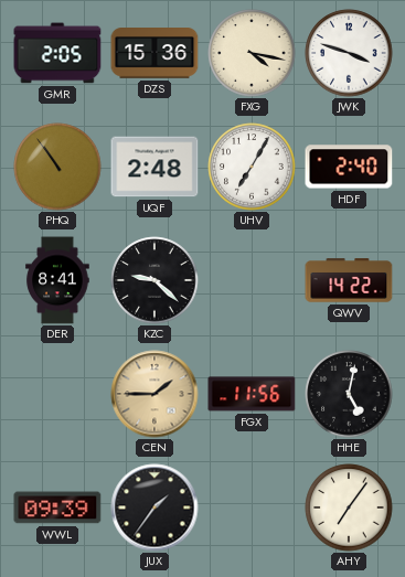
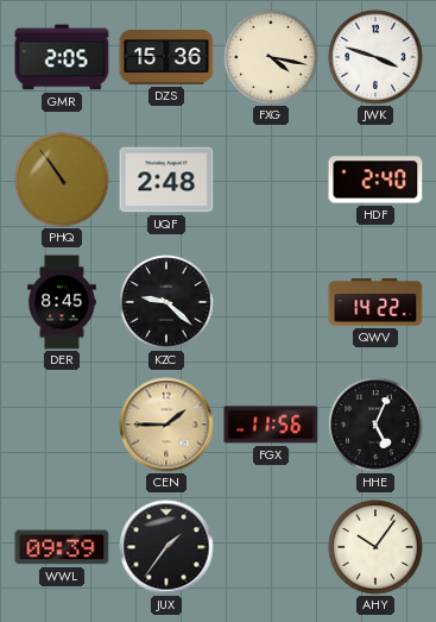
UHV: 7:05 -> none
DER: 8:41 -> 8:45
HHE: 5:02 -> 5:04
AHY: 7:06 -> 10:06
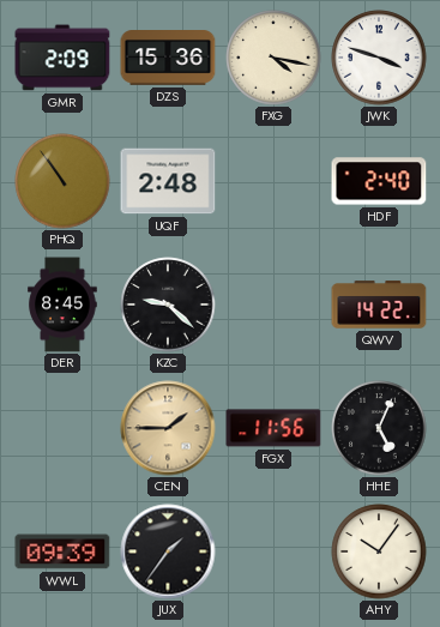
GMR: 2:05 -> 2:09
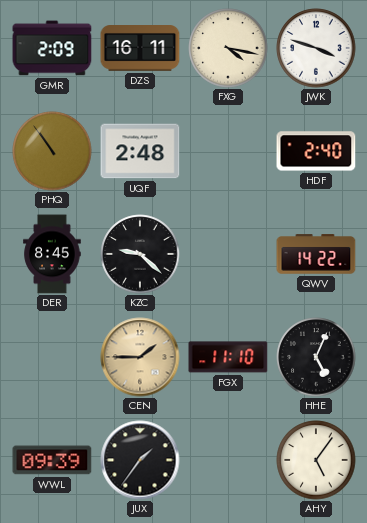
DZS: 15:36 -> 16:11
FGX: 11:56 -> 11:10
AHY: 10:06 -> 5:06
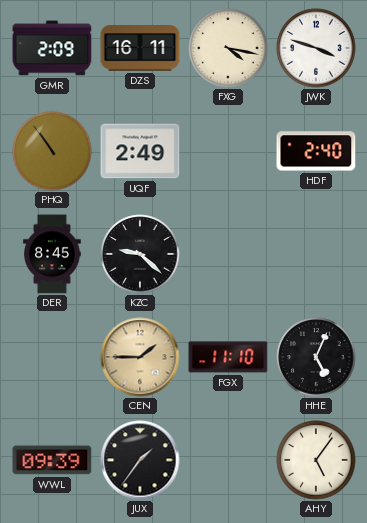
UQF: 2:48 -> 2:49
QWV: 14:22 -> none
